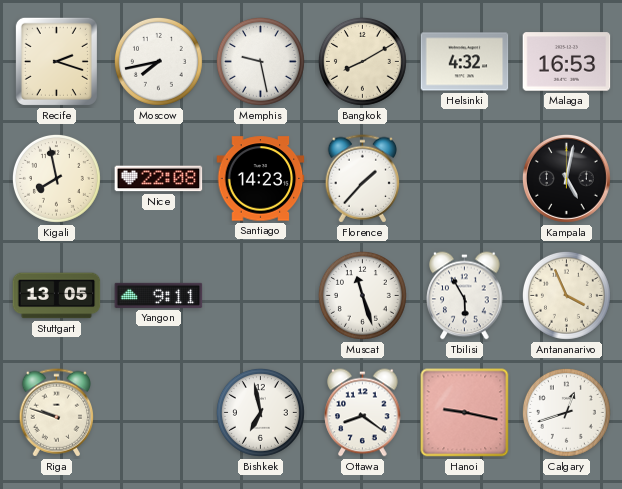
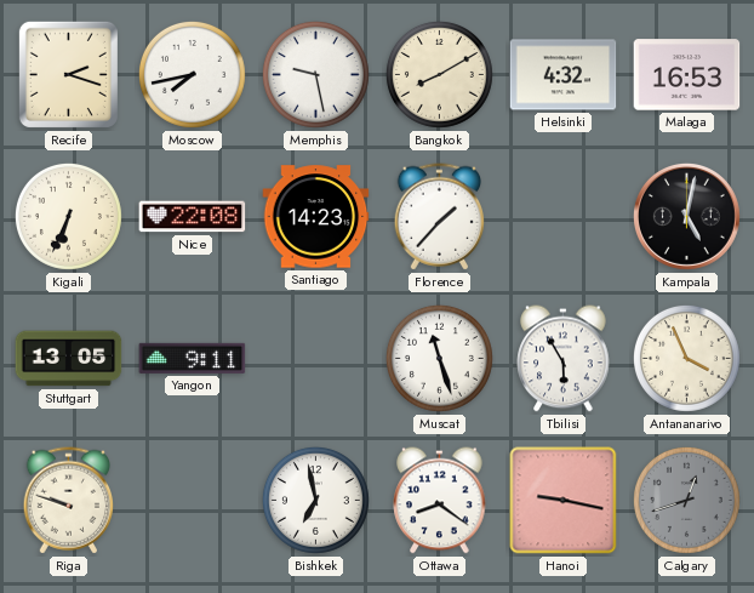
Kigali: 7:58 -> 6:34
Calgary dial: white -> grey
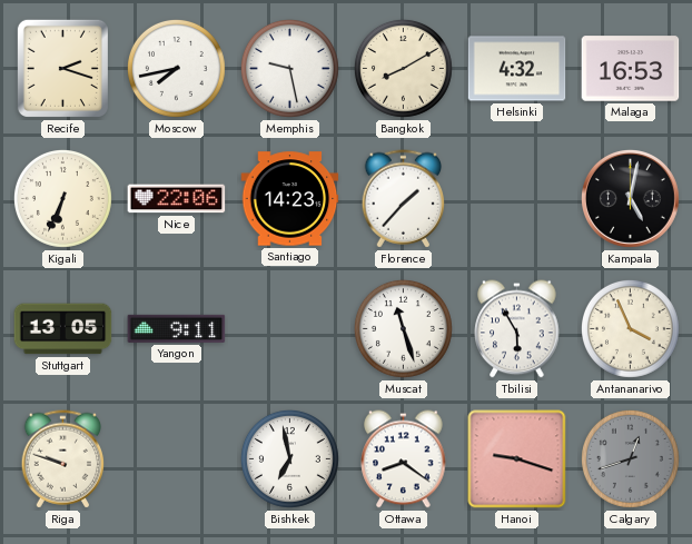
Nice: 22:08 -> 22:06
Hanoi: 9:17 -> 9:18
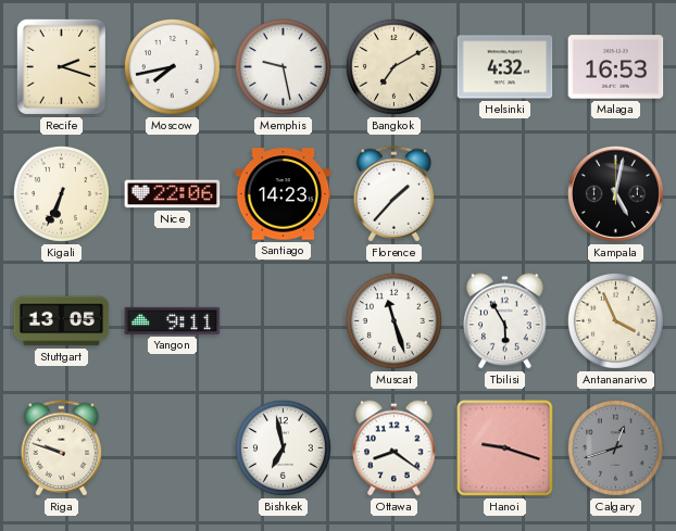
Bangkok: 8:10 -> 7:10
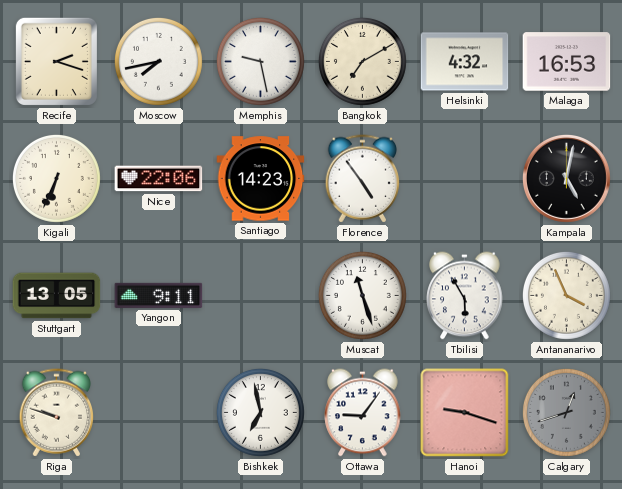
Florence: 1:37 -> 4:54
Ottawa: 8:21 -> 9:06
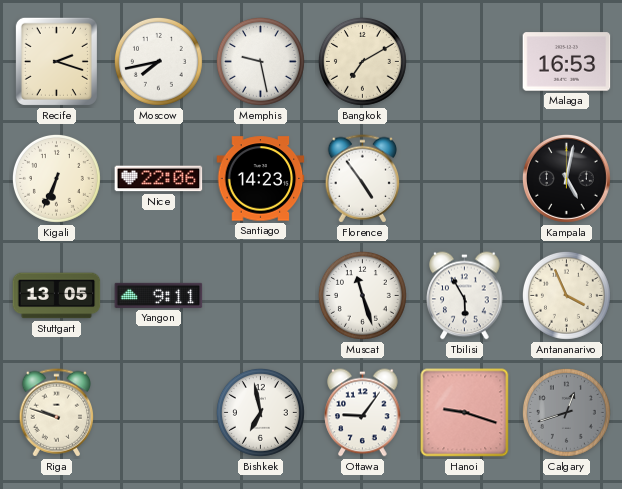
Helsinki: 4:32 -> none
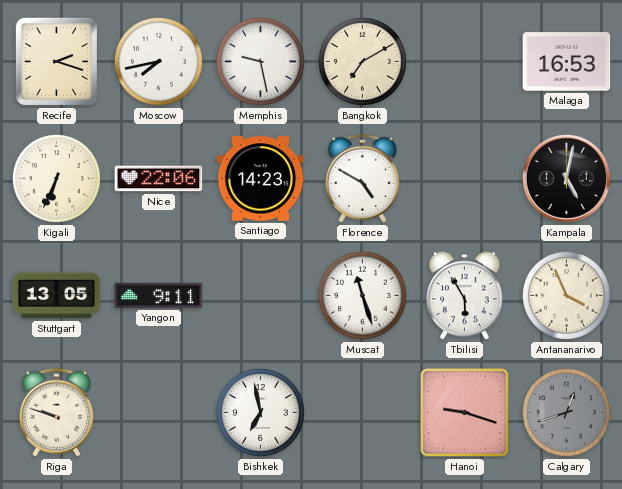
Florence: 4:54 -> 4:50
Ottawa: 9:06 -> none
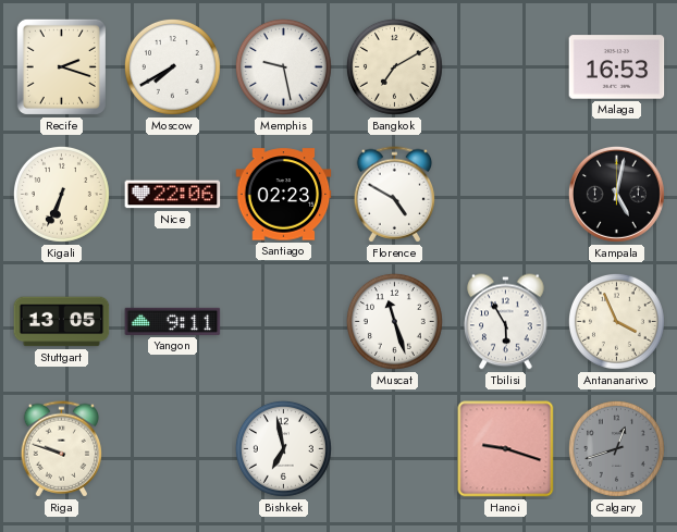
Moscow: 7:43 -> 7:40
Santiago: 14:23 -> 02:23
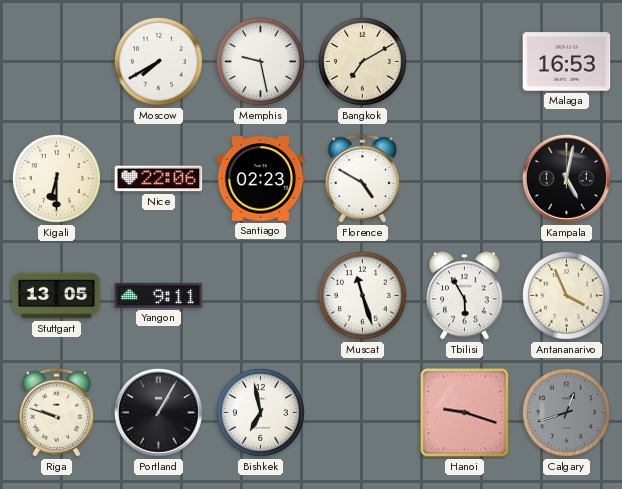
Recife: 2:18 -> none
Kigali: 6:34 -> 6:30
Portland: none -> 1:05
